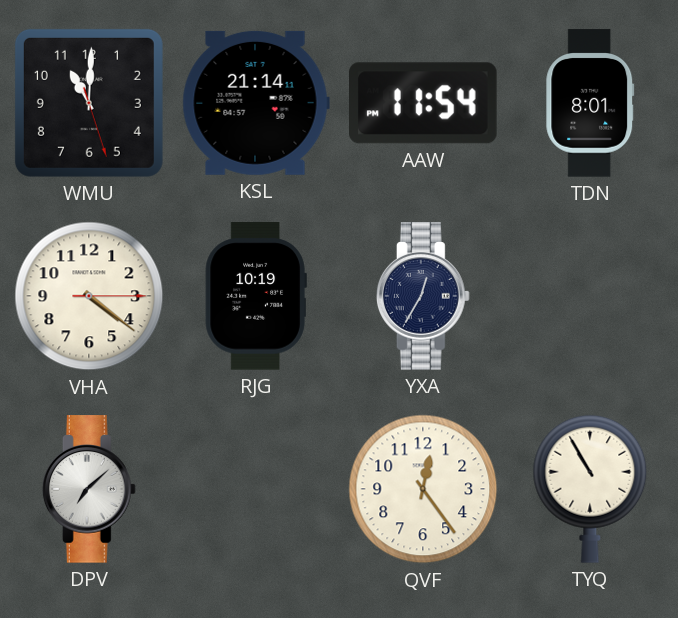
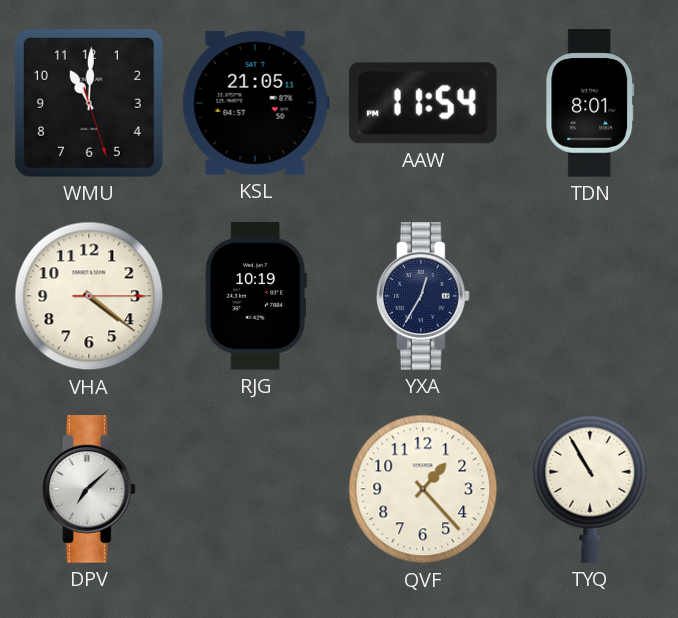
KSL: 21:14 -> 21:05
QVF: 12:24 -> 1:23
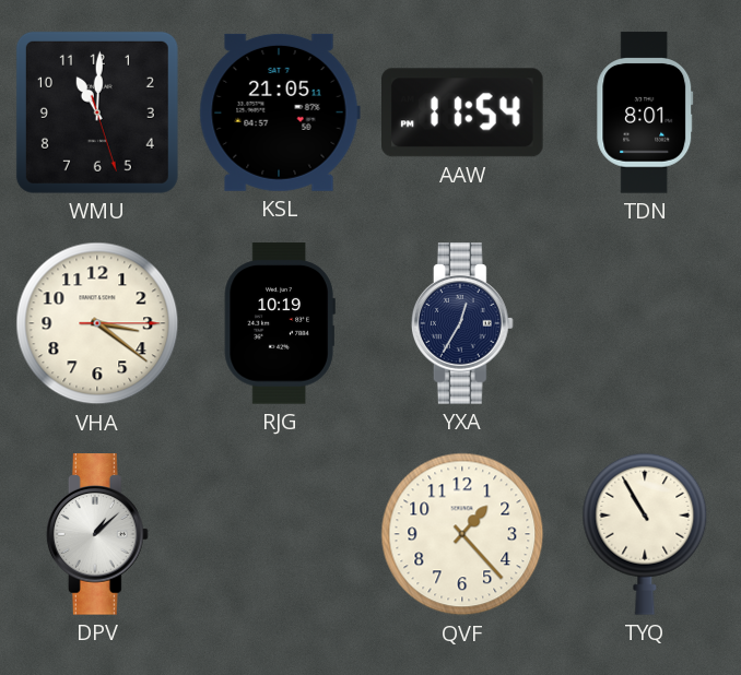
VHA: 4:21 -> 3:21
DPV: 7:08 -> 1:08
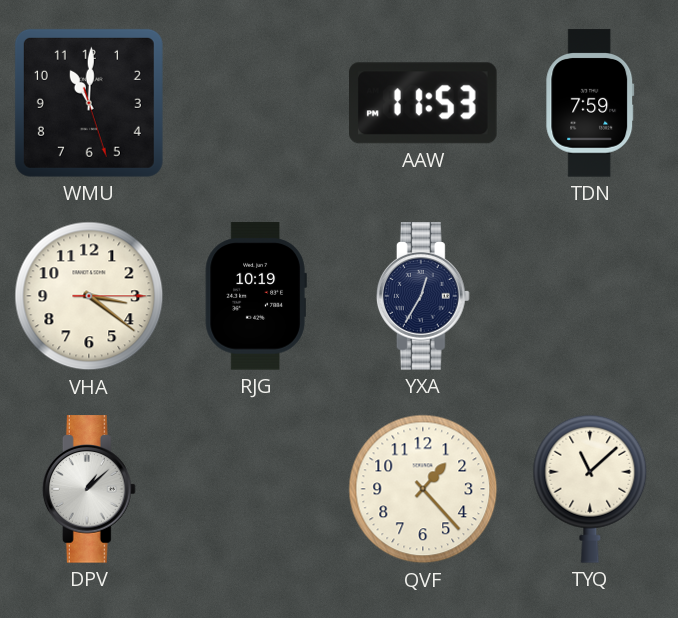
KSL: 21:05 -> none
AAW: 11:54 -> 11:53
TDN: 8:01 -> 7:59
TYQ: 10:55 -> 11:08
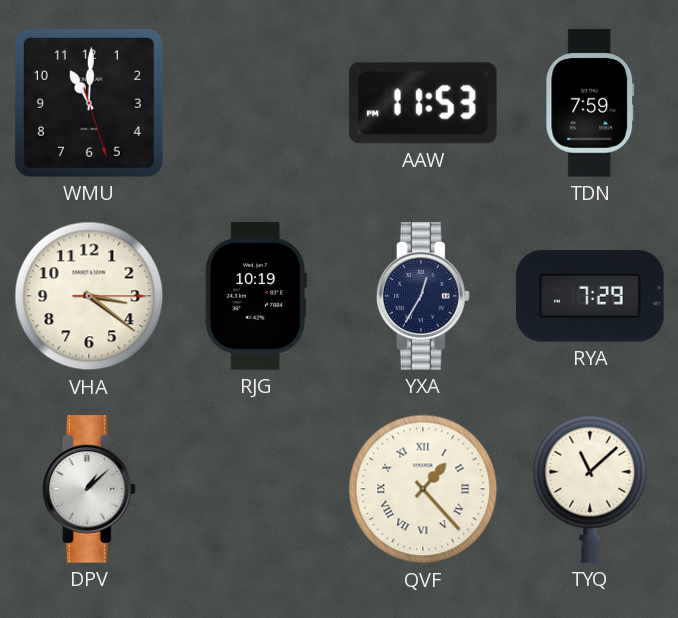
RYA: none -> 7:29
QVF numerals: Arabic -> Roman
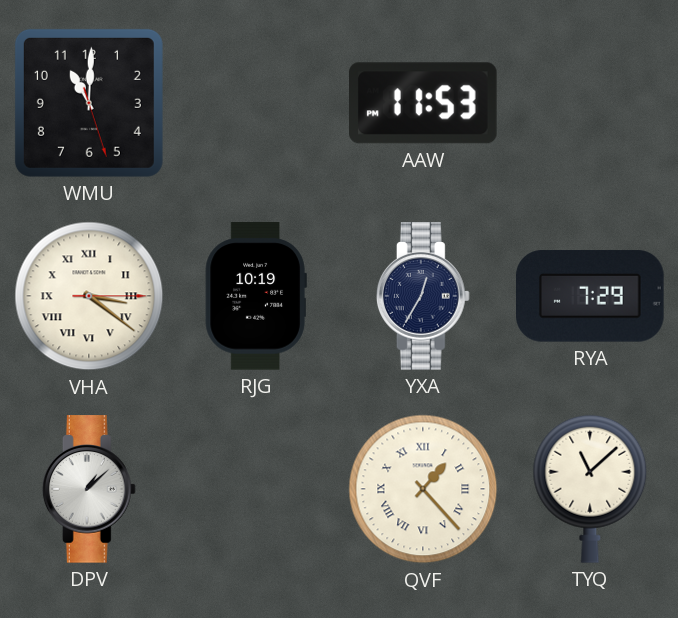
TDN: 7:59 -> none
VHA numerals: Arabic -> Roman
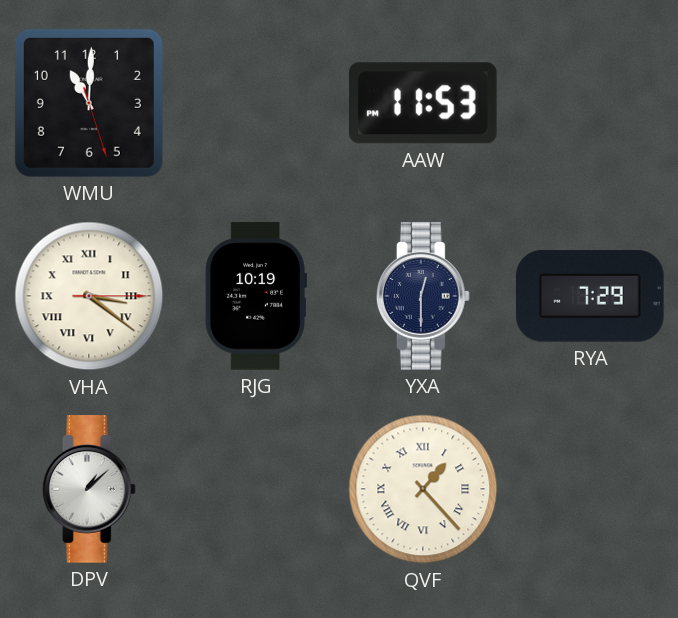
YXA: 12:35 -> 12:30
TYQ: 11:08 -> none
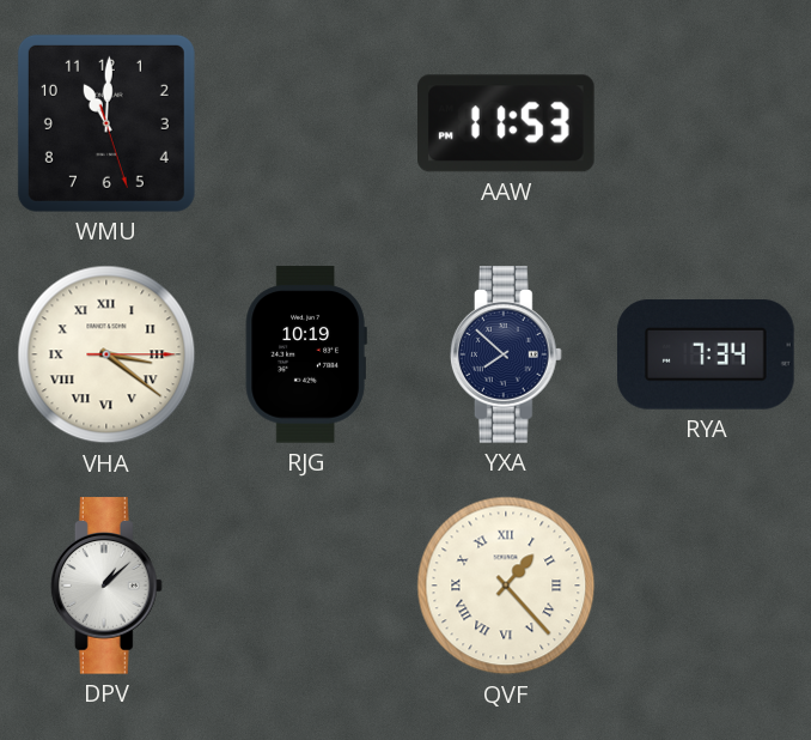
YXA: 12:30 -> 7:52
RYA: 7:29 -> 7:34
